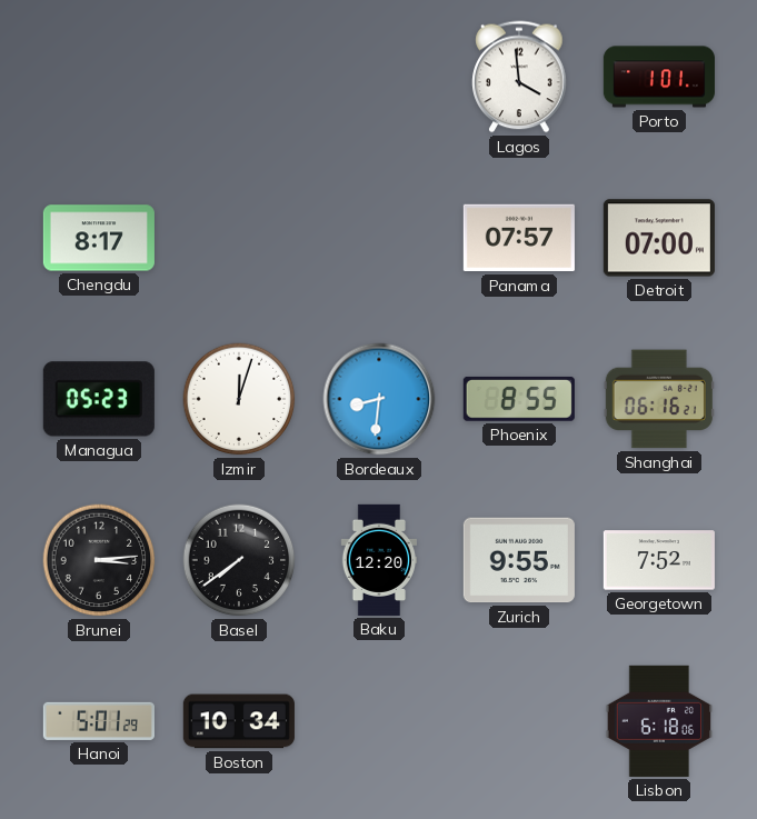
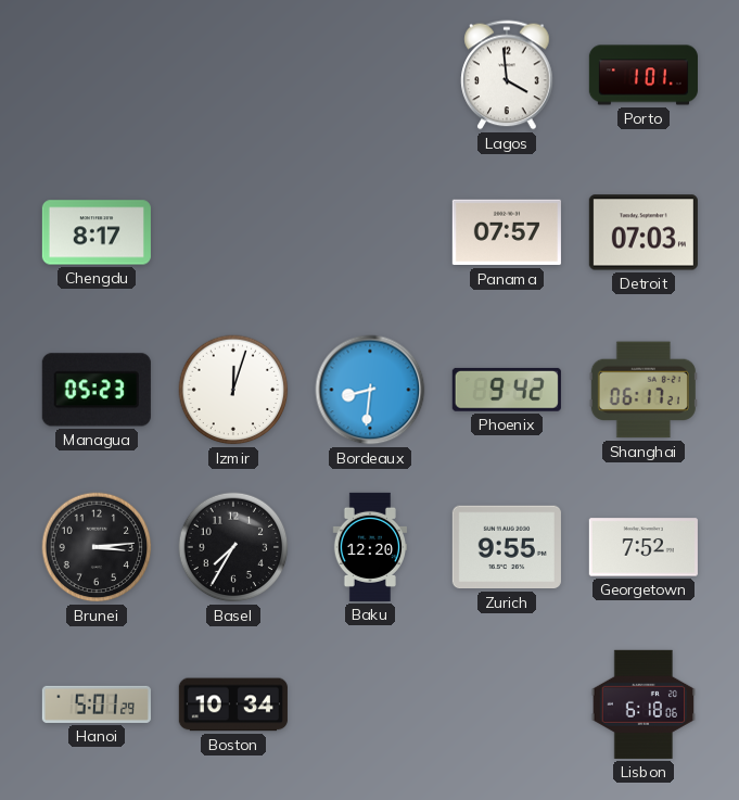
Detroit: 07:00 -> 07:03
Phoenix: 8:55 -> 9:42
Shanghai: 06:16 -> 06:17
Basel: 7:39 -> 7:35
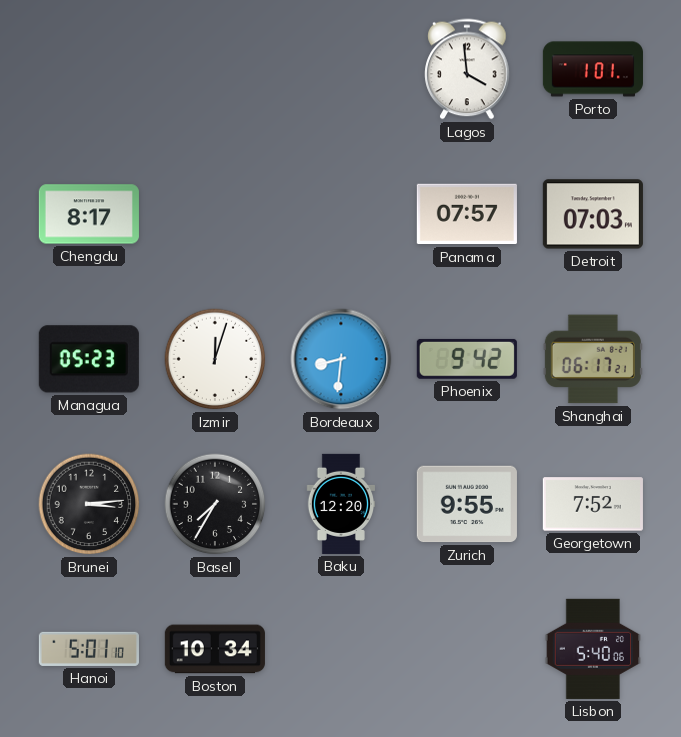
Hanoi: 5:01:29 -> 5:01:10
Lisbon: 6:18 -> 5:40
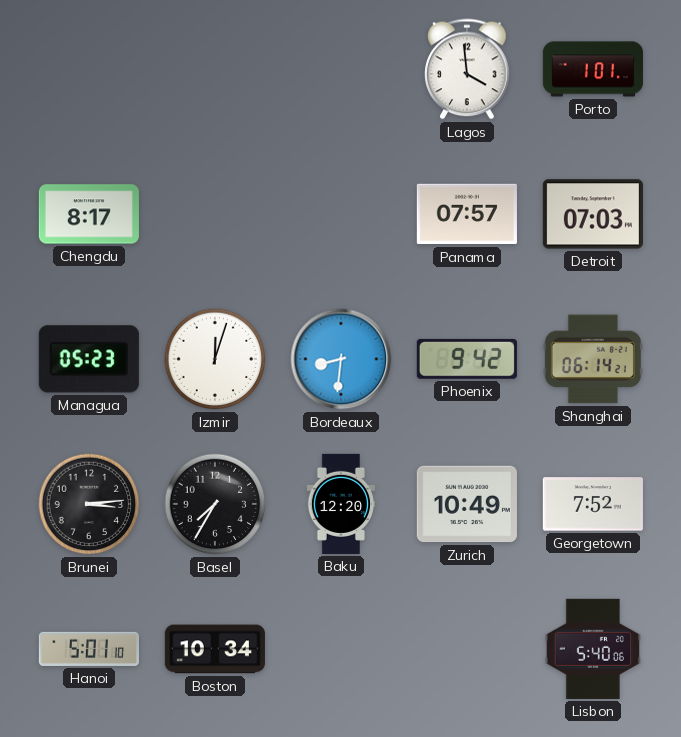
Shanghai: 06:17 -> 06:14
Zurich: 9:55 -> 10:49
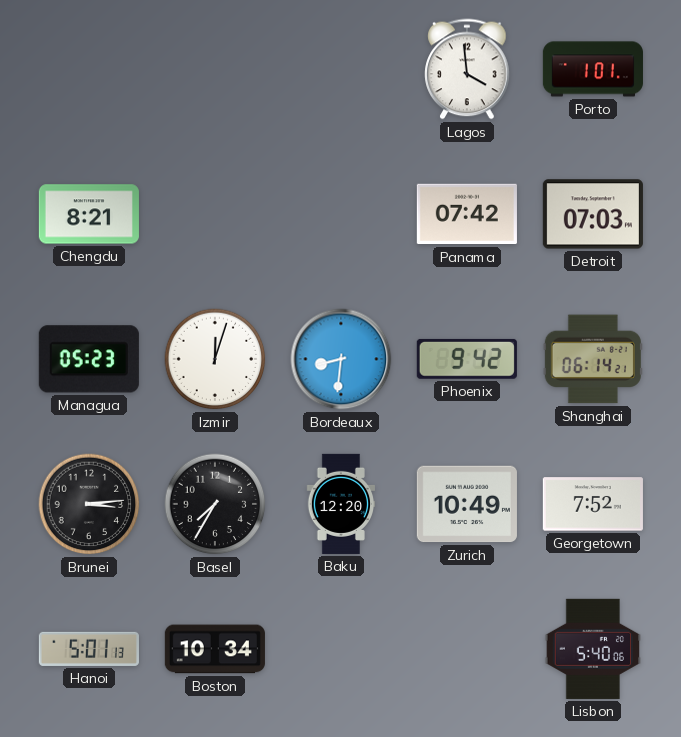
Chengdu: 8:17 -> 8:21
Panama: 07:57 -> 07:42
Hanoi: 5:01:10 -> 5:01:13
